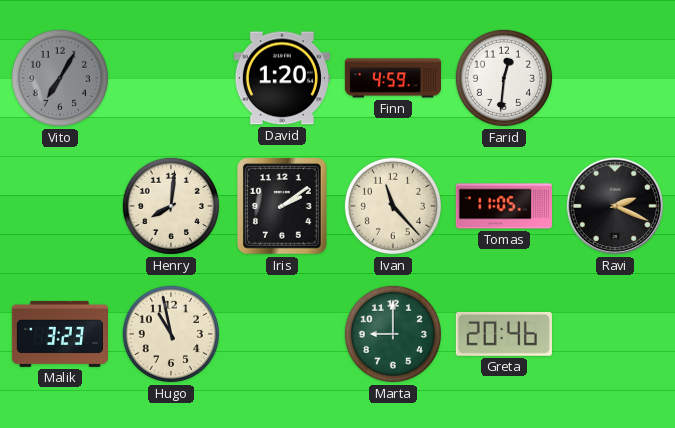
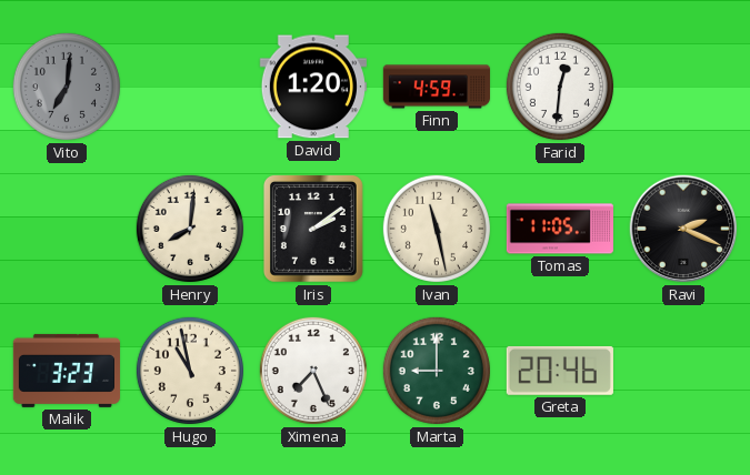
Vito: 7:05 -> 7:01
Ivan: 11:23 -> 11:28
Ximena: none -> 7:26
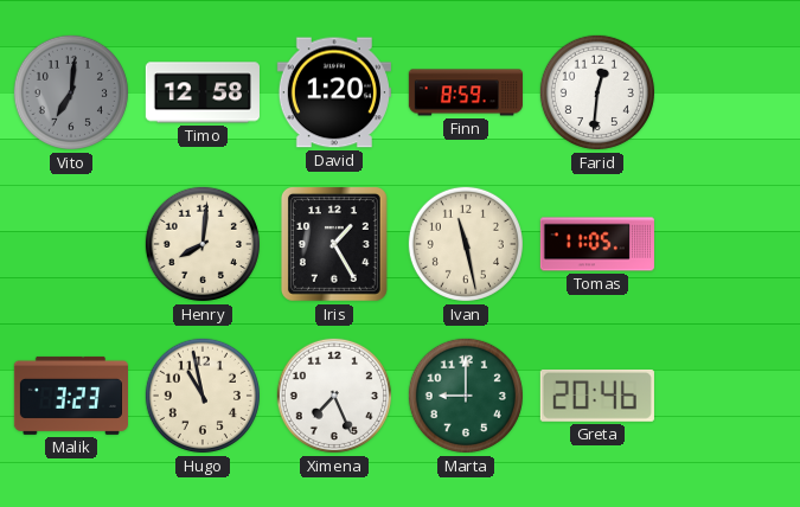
Timo: none -> 12:58
Finn: 4:59 -> 8:59
Iris: 2:09 -> 1:25
Ravi: 2:19 -> none
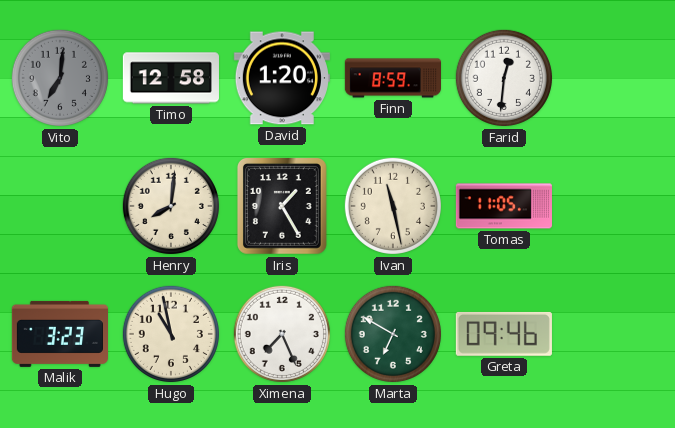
Marta: 9:00 -> 6:50
Greta: 20:46 -> 09:46
